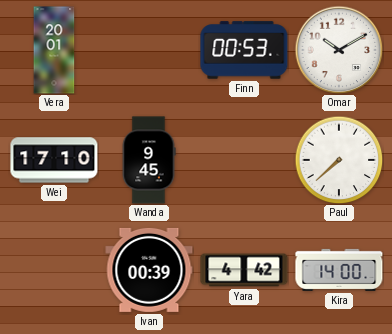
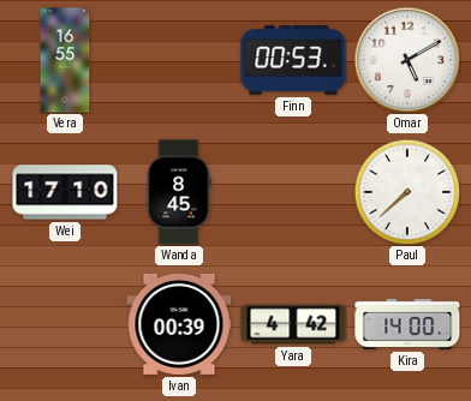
Vera: 20:01 -> 16:55
Omar: 10:10 -> 5:10
Wanda: 9:45 -> 8:45
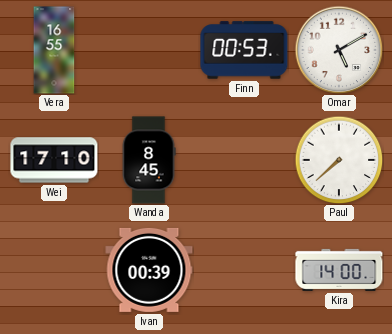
Yara: 4:42 -> none
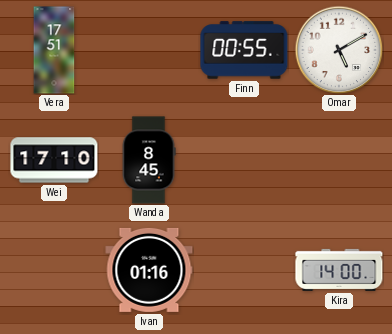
Vera: 16:55 -> 17:51
Finn: 00:53 -> 00:55
Paul: 7:38 -> none
Ivan: 00:39 -> 01:16
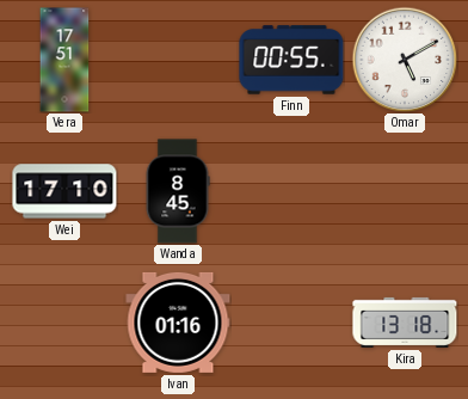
Kira: 14:00 -> 13:18
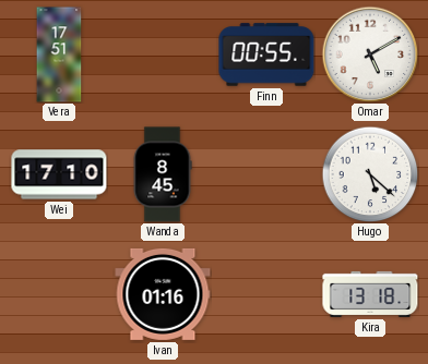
Hugo: none -> 5:22
